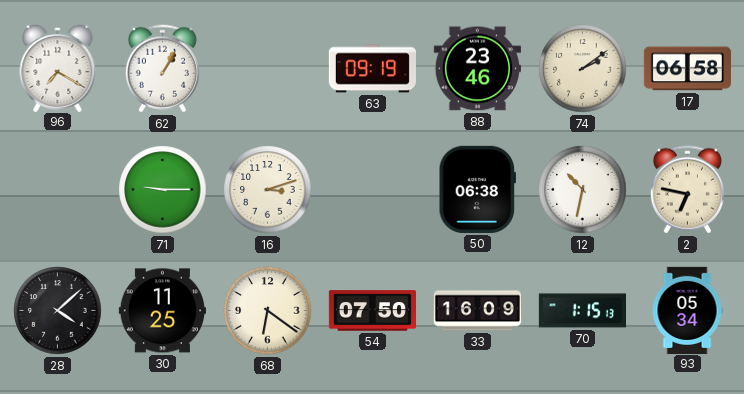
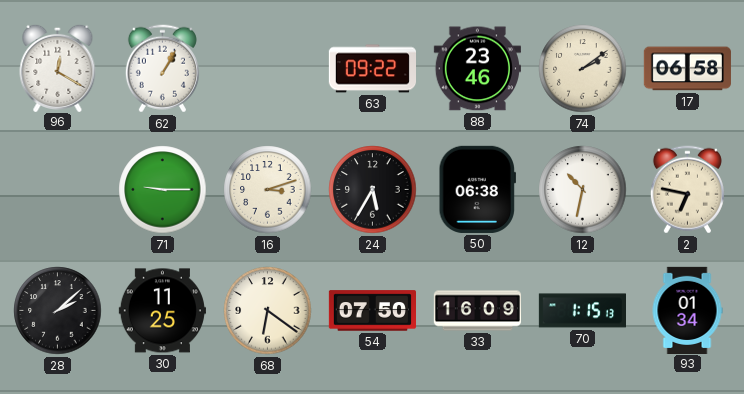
96: 7:20 -> 12:20
63: 09:19 -> 09:22
24: none -> 5:35
28: 4:08 -> 2:08
93: 05:34 -> 01:34
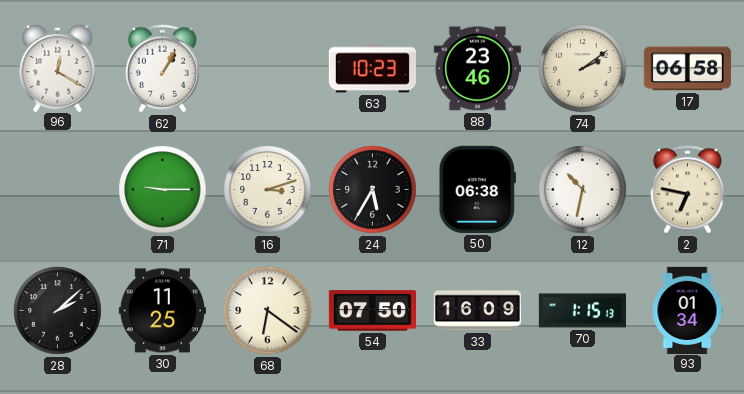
63: 09:22 -> 10:23
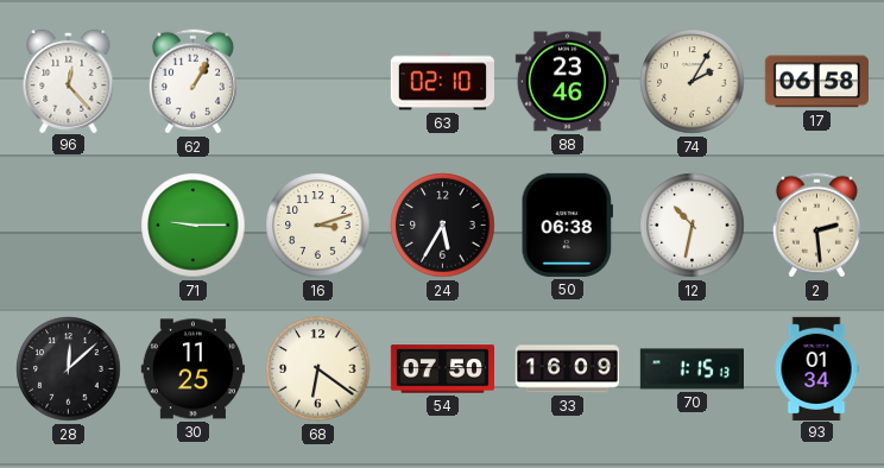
96: 12:20 -> 12:23
63: 10:23 -> 02:10
74: 2:09 -> 2:05
2: 6:47 -> 2:29
28: 2:08 -> 12:08
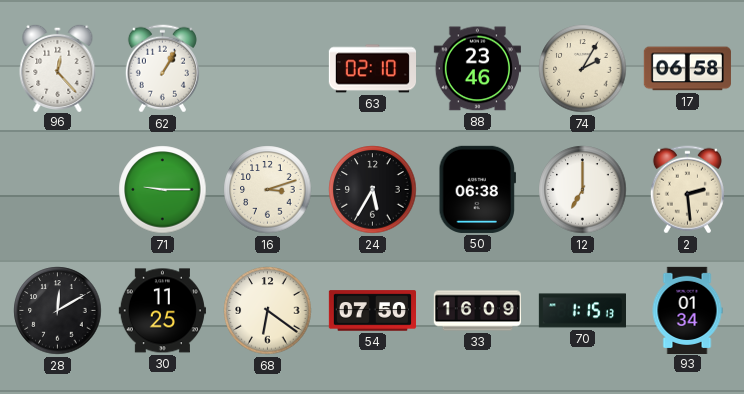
12: 10:32 -> 7:00
28: 12:08 -> 12:10
